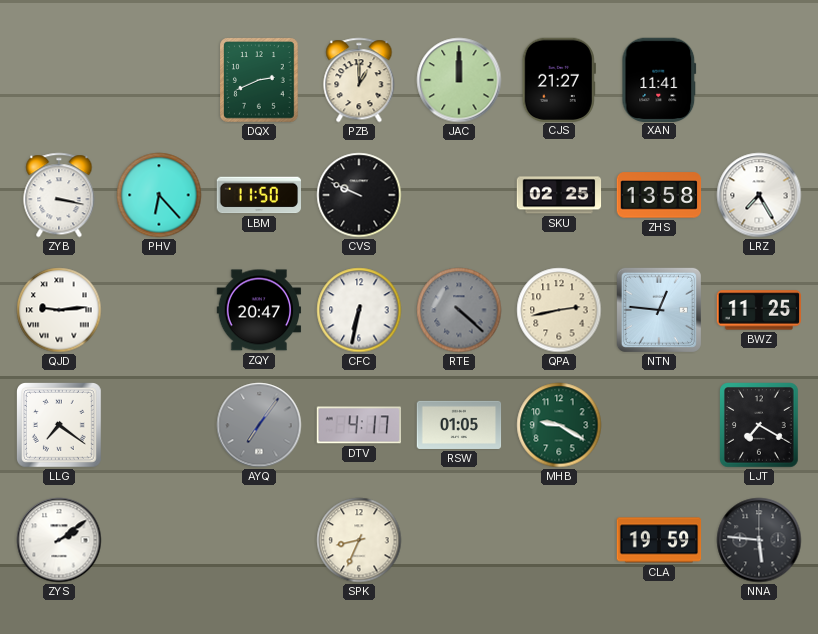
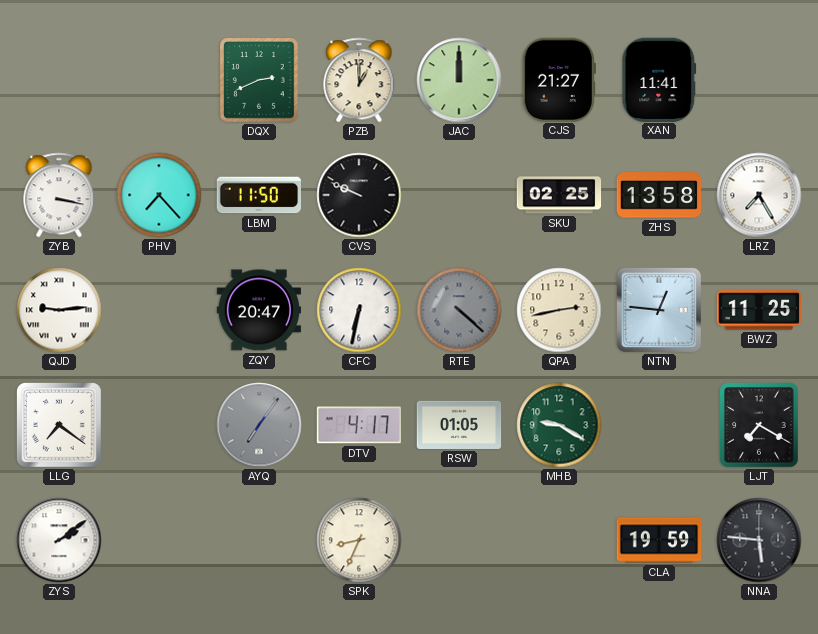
PHV: 6:23 -> 7:23
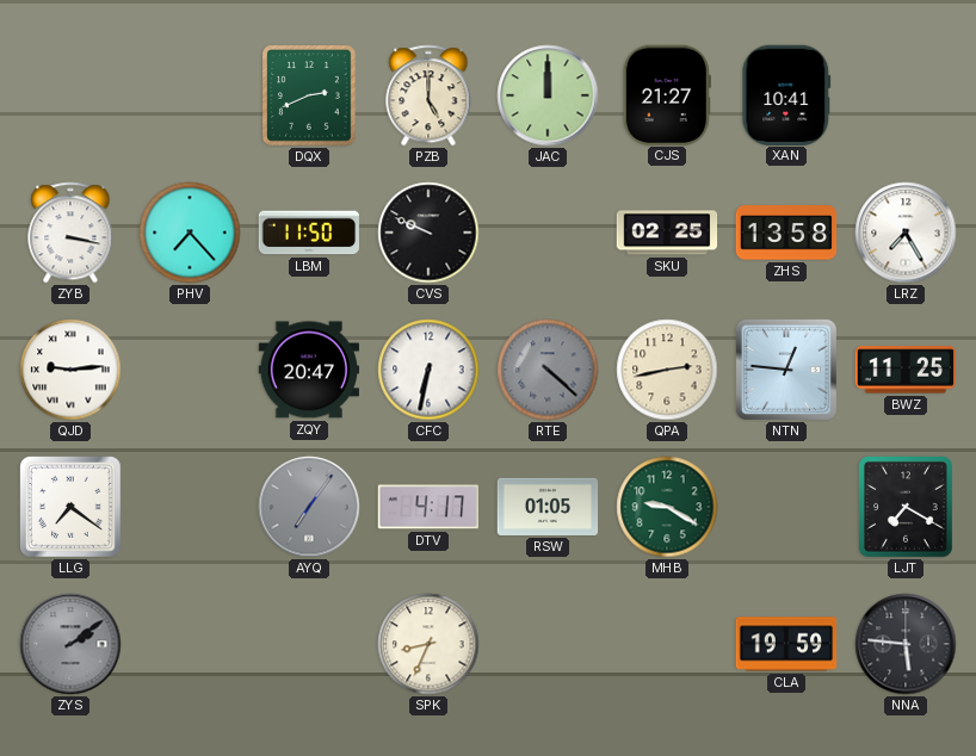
PZB: 1:00 -> 5:00
XAN: 11:41 -> 10:41
ZYS dial: white -> grey
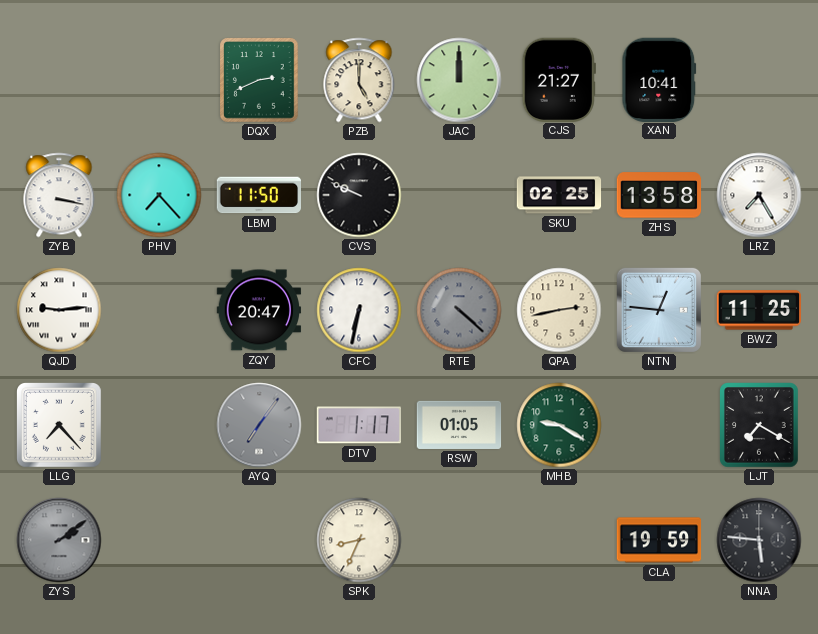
LLG: 7:21 -> 7:23
DTV: 4:17 -> 1:17
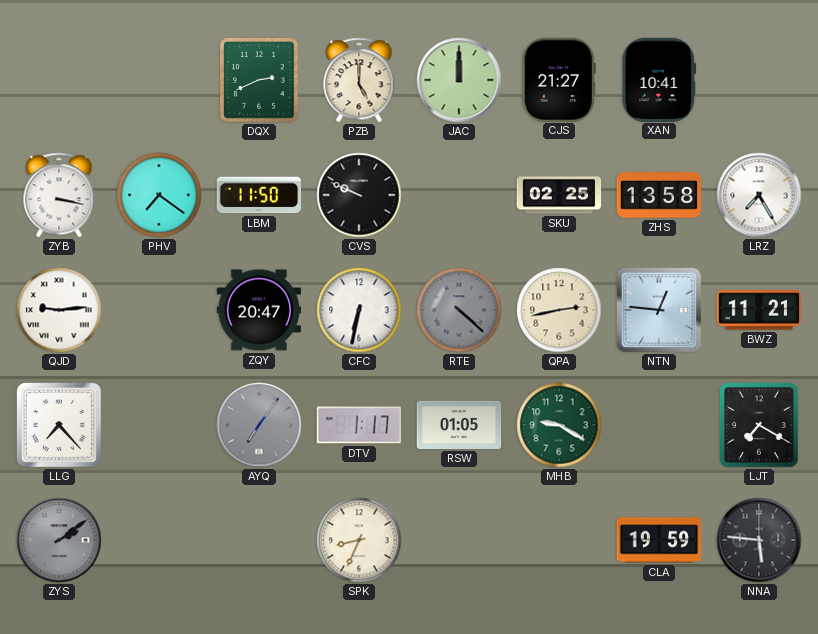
PHV: 7:23 -> 7:21
BWZ: 11:25 -> 11:21
